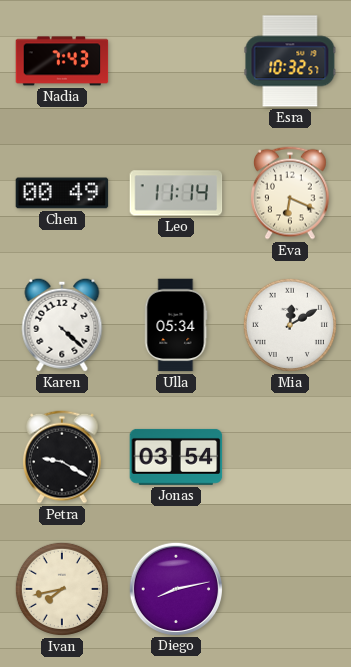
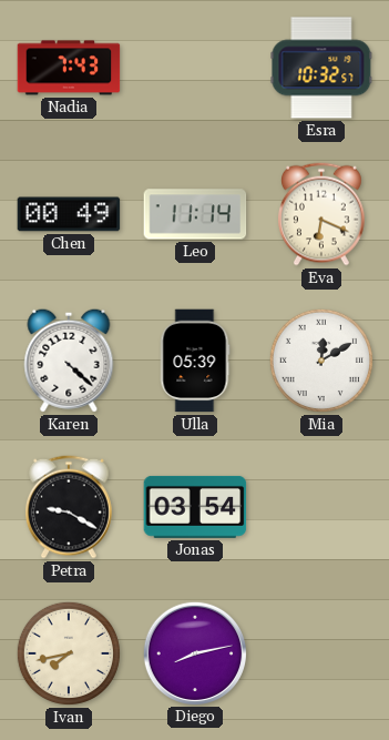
Ulla: 05:34 -> 05:39
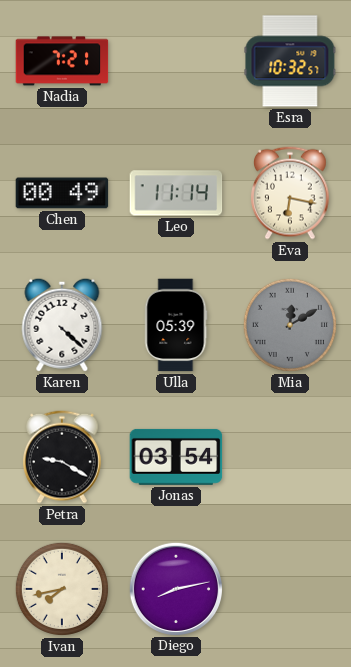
Nadia: 7:43 -> 7:21
Eva: 6:19 -> 6:17
Mia dial: white -> grey
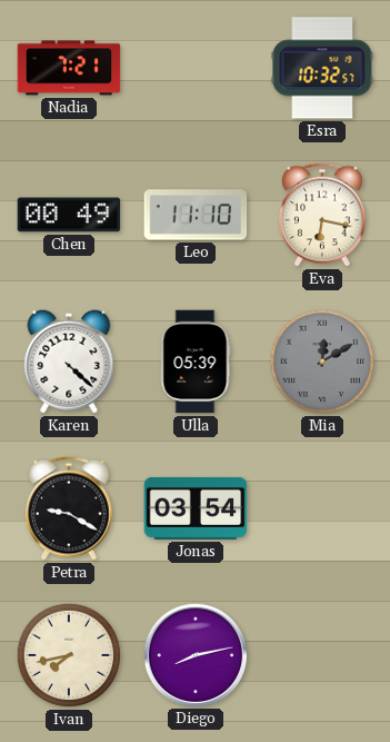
Leo: 11:14 -> 11:10
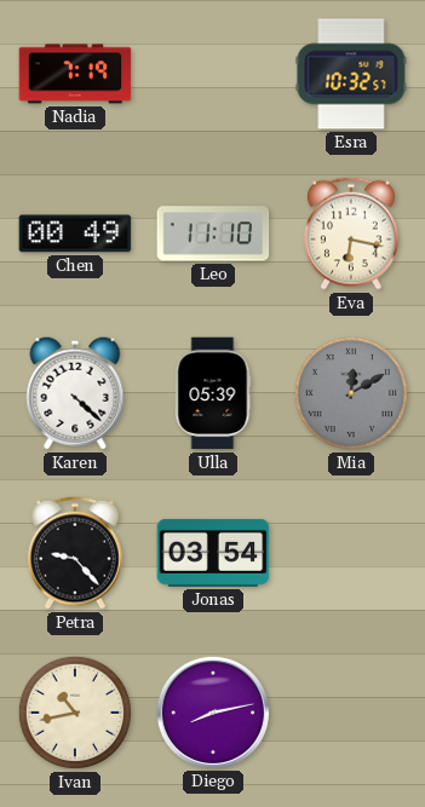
Nadia: 7:21 -> 7:19
Petra: 9:20 -> 9:23
Ivan: 7:43 -> 10:43
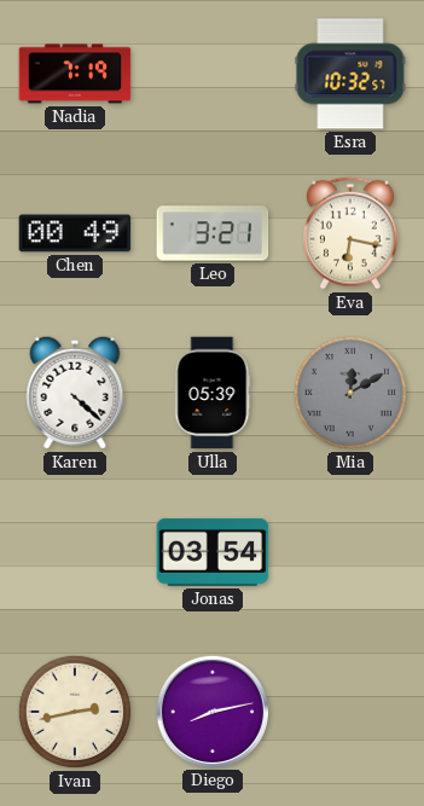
Leo: 11:10 -> 3:21
Petra: 9:23 -> none
Ivan: 10:43 -> 2:43
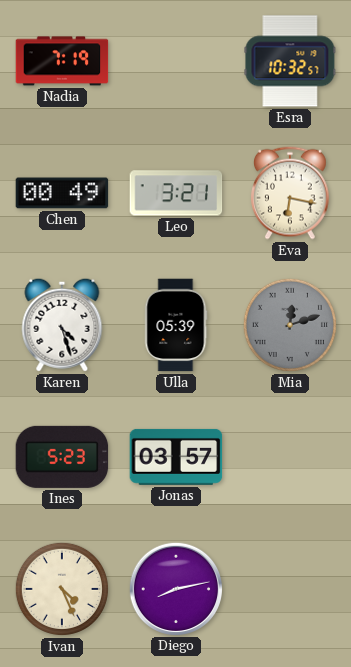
Karen: 4:22 -> 4:27
Mia: 12:10 -> 12:12
Ines: none -> 5:23
Jonas: 03:54 -> 03:57
Ivan: 2:43 -> 4:26
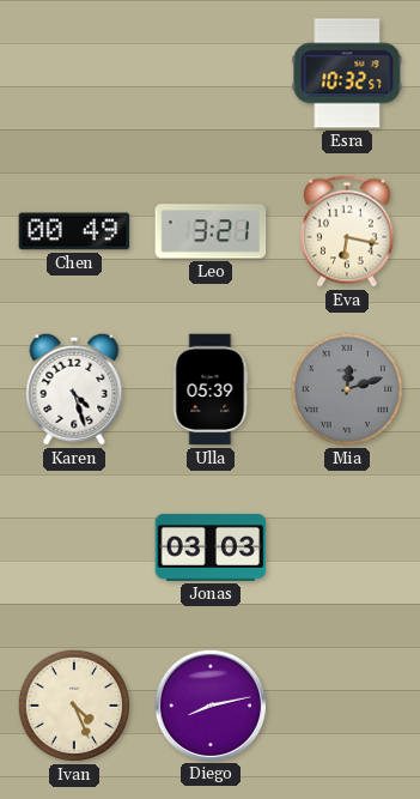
Nadia: 7:19 -> none
Ines: 5:23 -> none
Jonas: 03:57 -> 03:03
